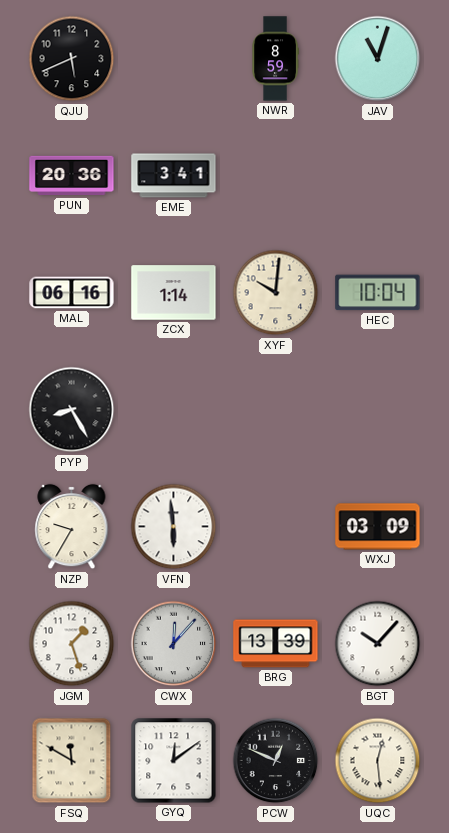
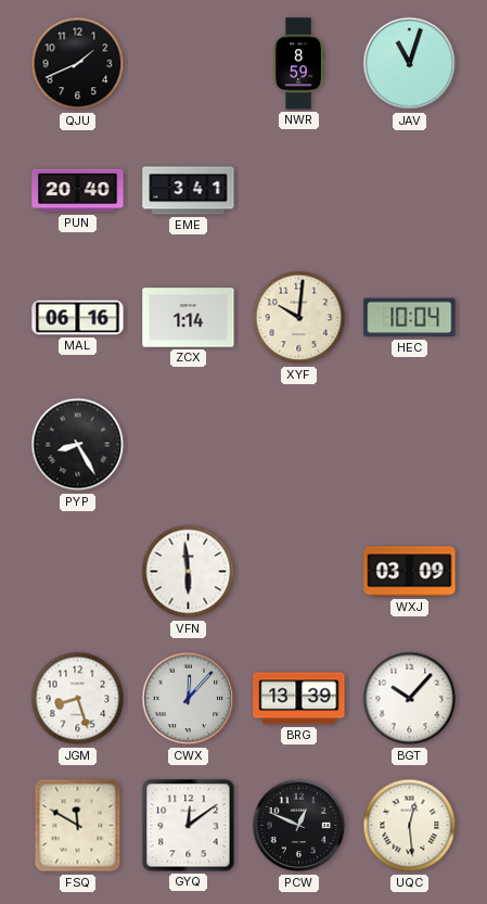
QJU: 5:41 -> 1:41
PUN: 20:36 -> 20:40
NZP: 9:35 -> none
JGM: 1:27 -> 8:27
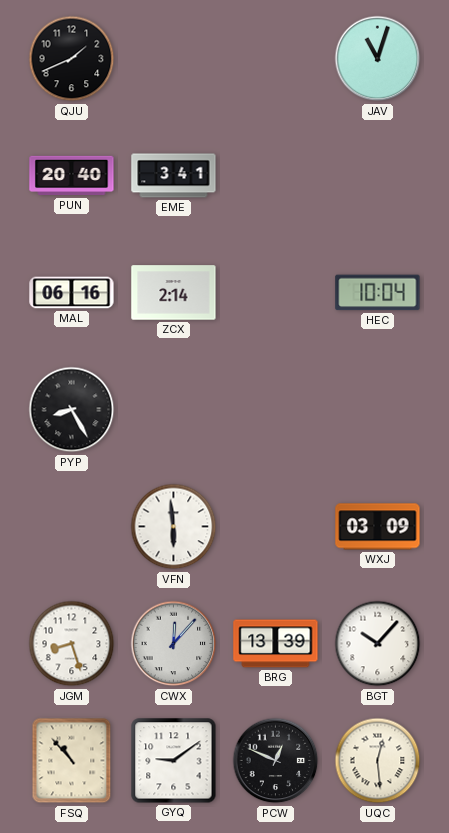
NWR: 8:59 -> none
ZCX: 1:14 -> 2:14
XYF: 10:01 -> none
FSQ: 11:50 -> 10:53
GYQ: 12:09 -> 9:09
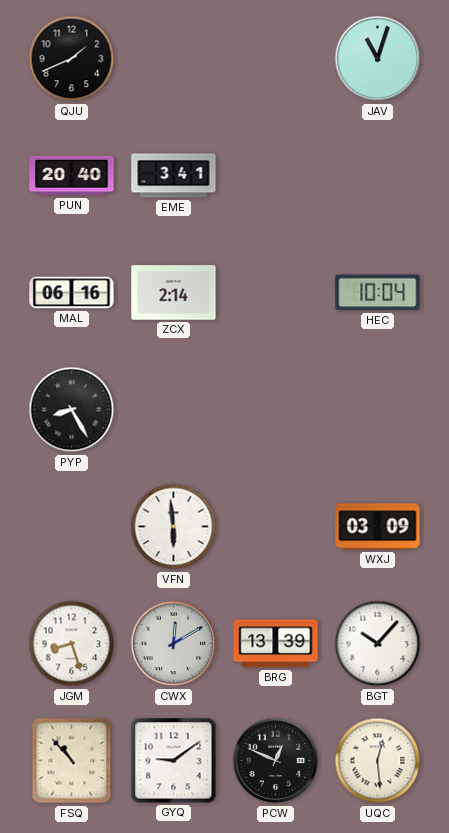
CWX: 12:07 -> 12:10
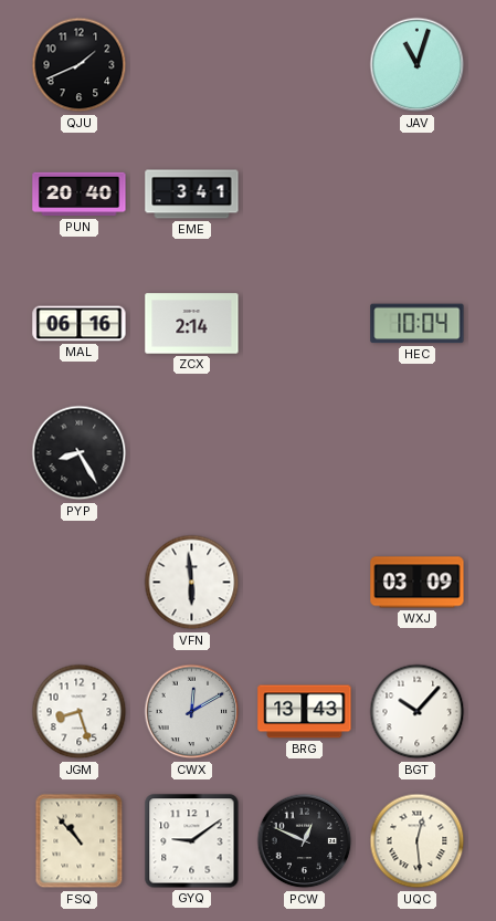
BRG: 13:39 -> 13:43
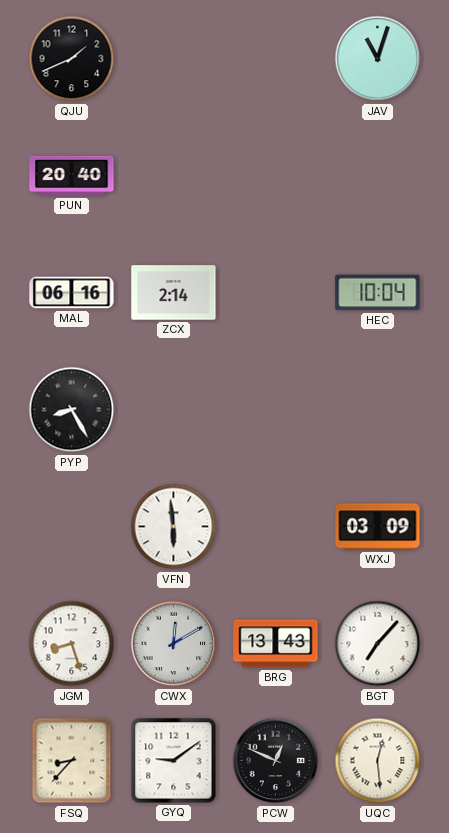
EME: 3:41 -> none
BGT: 10:07 -> 7:07
FSQ: 10:53 -> 8:37
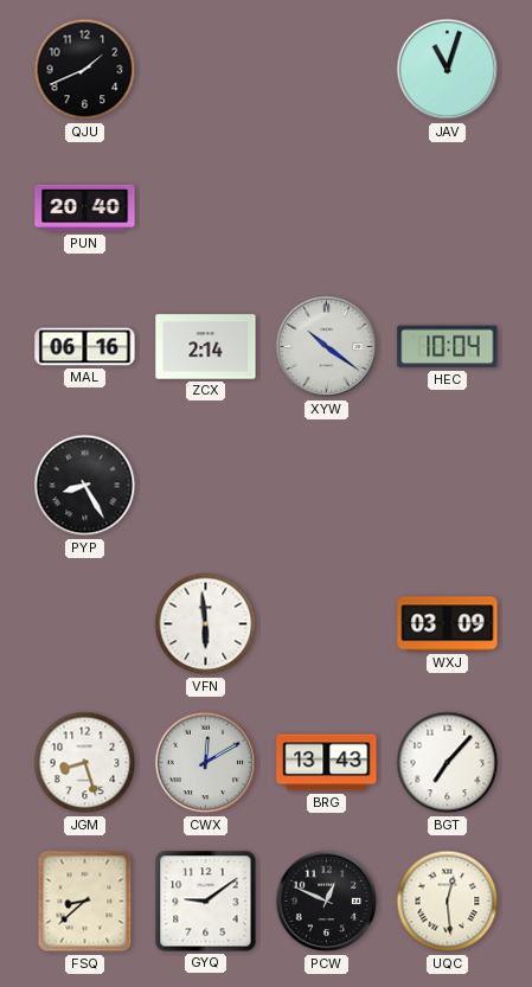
XYW: none -> 10:21
FSQ: 8:37 -> 8:38
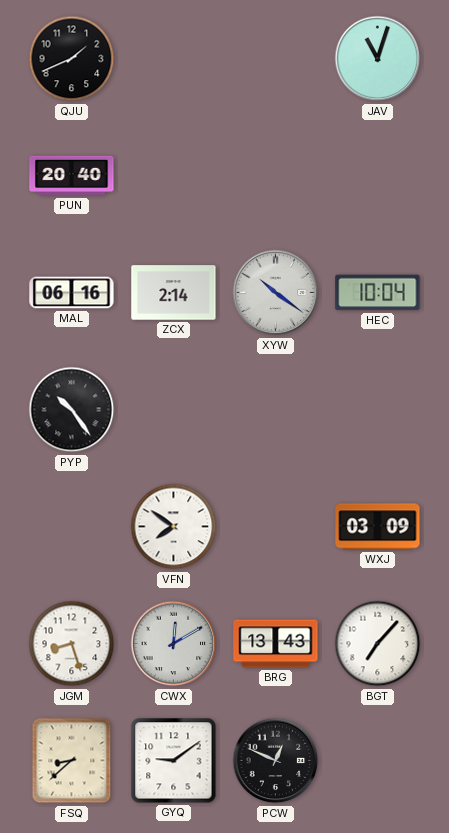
PYP: 8:25 -> 10:24
VFN: 5:59 -> 7:51
UQC: 12:29 -> none
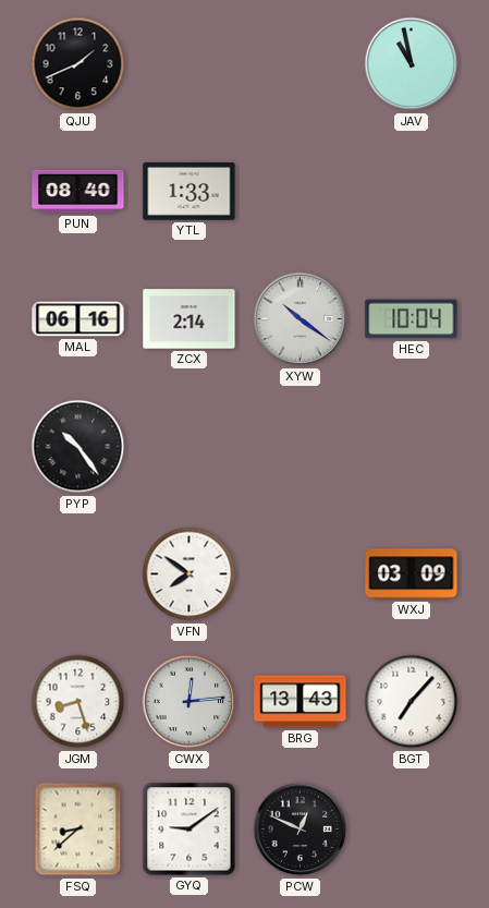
JAV: 11:03 -> 10:58
PUN: 20:40 -> 08:40
YTL: none -> 1:33
CWX: 12:10 -> 12:14
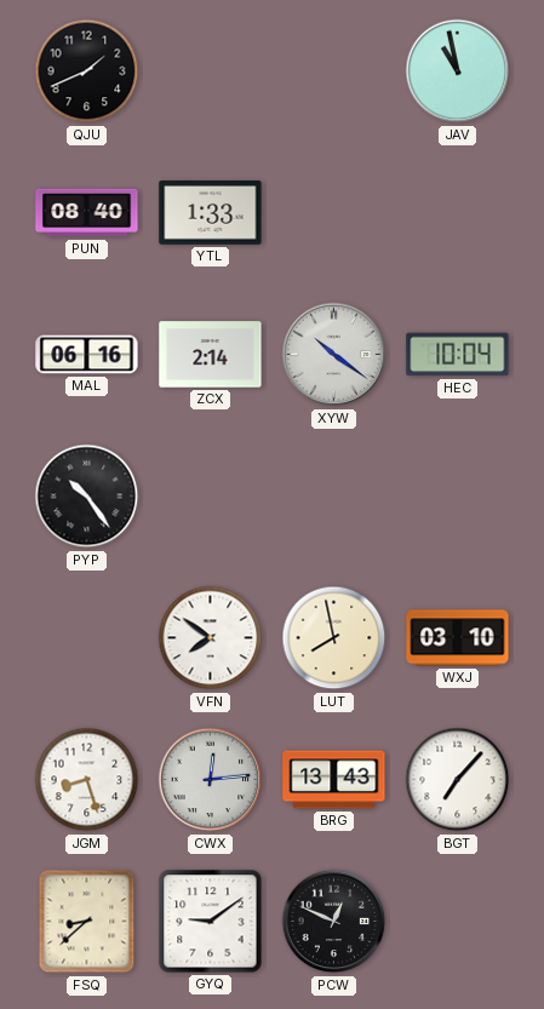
LUT: none -> 7:58
WXJ: 03:09 -> 03:10
